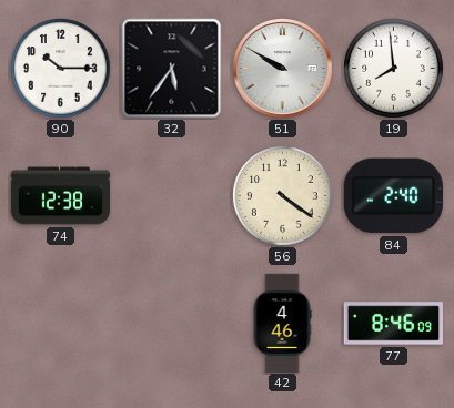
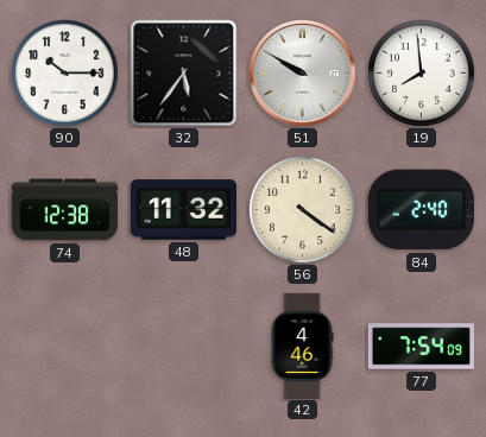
48: none -> 11:32
77: 8:46 -> 7:54
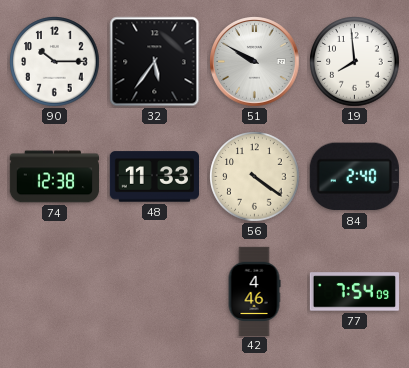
48: 11:32 -> 11:33
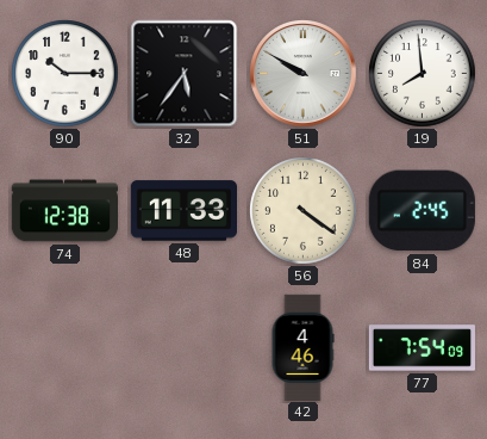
84: 2:40 -> 2:45
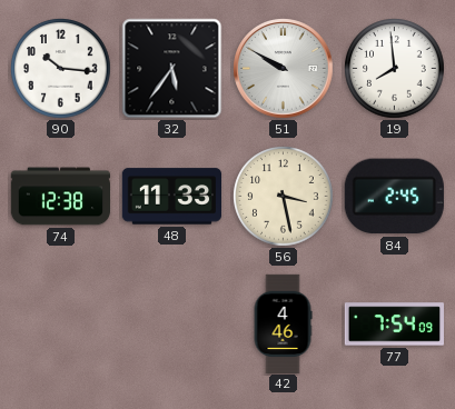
90: 10:15 -> 10:16
56: 4:21 -> 3:28
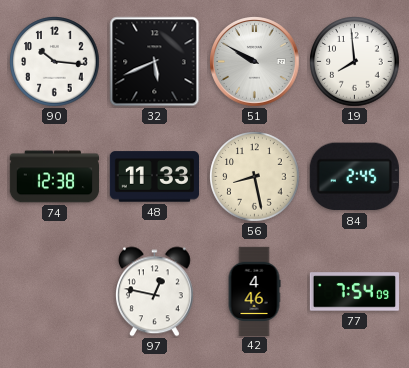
32: 5:36 -> 5:41
56: 3:28 -> 8:28
97: none -> 12:47
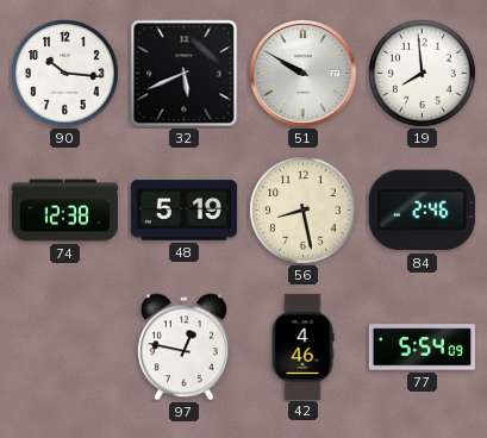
48: 11:33 -> 5:19
84: 2:45 -> 2:46
77: 7:54 -> 5:54
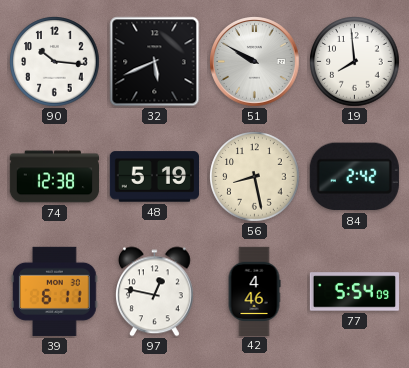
84: 2:46 -> 2:42
39: none -> 6:11
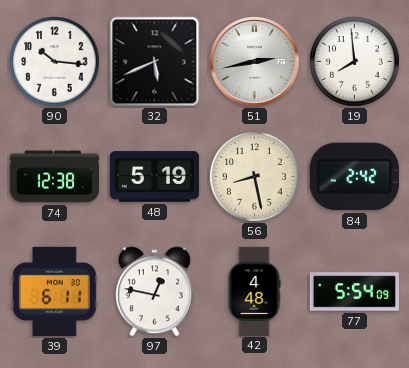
51: 9:50 -> 2:43
42: 4:46 -> 4:48
